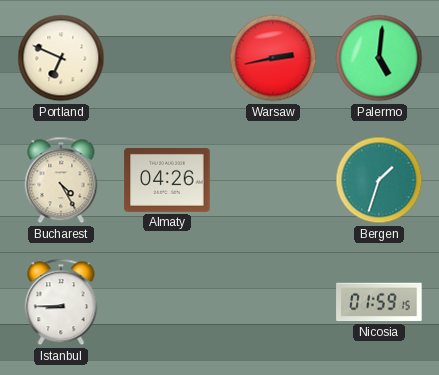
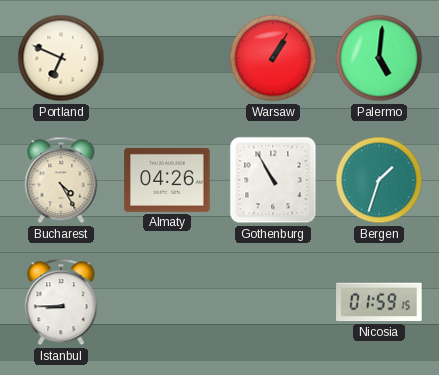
Warsaw: 2:43 -> 1:05
Gothenburg: none -> 10:55
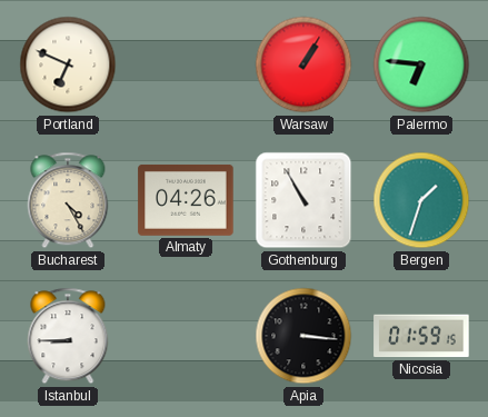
Palermo: 5:01 -> 6:46
Apia: none -> 3:16
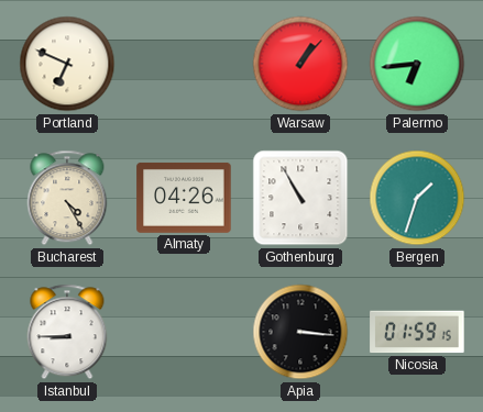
Warsaw: 1:05 -> 1:07
Palermo: 6:46 -> 6:44
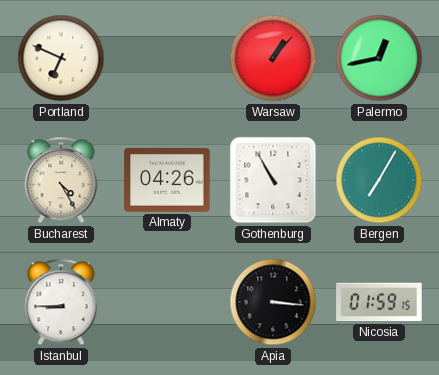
Palermo: 6:44 -> 12:43
Bergen: 1:33 -> 7:05
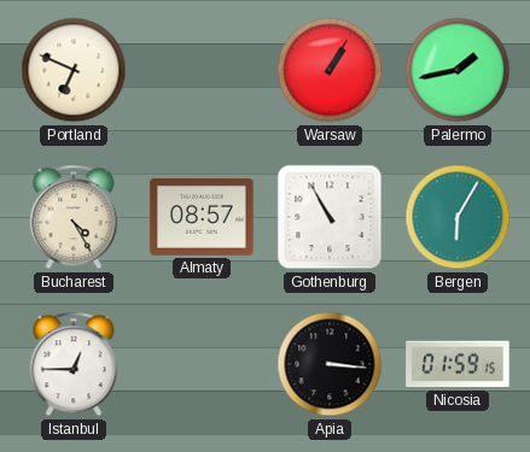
Warsaw: 1:07 -> 1:05
Palermo: 12:43 -> 1:43
Almaty: 04:26 -> 08:57
Bergen: 7:05 -> 6:05
Istanbul: 8:45 -> 12:45
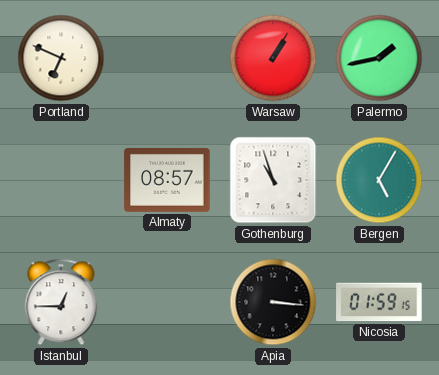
Bucharest: 4:25 -> none
Gothenburg: 10:55 -> 10:57
Bergen: 6:05 -> 5:05
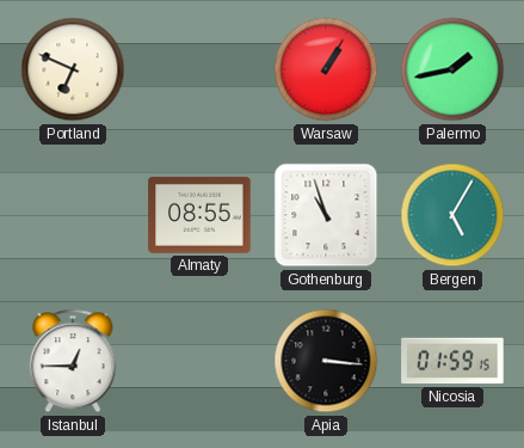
Almaty: 08:57 -> 08:55
